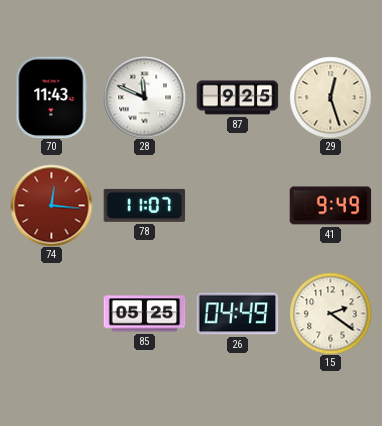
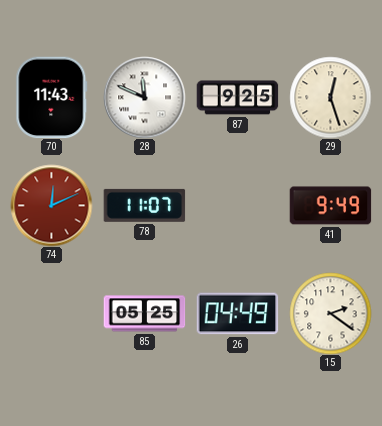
74: 12:16 -> 12:11
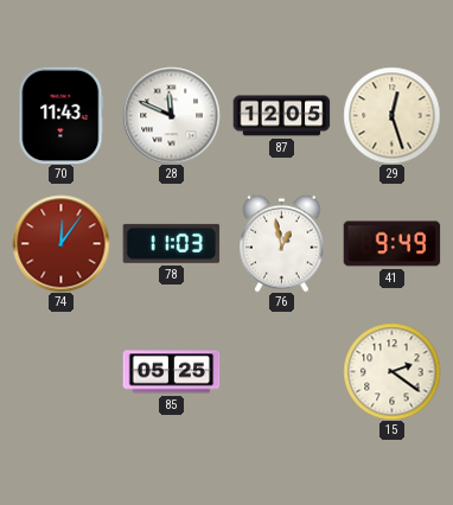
87: 9:25 -> 12:05
74: 12:11 -> 12:06
78: 11:07 -> 11:03
76: none -> 12:58
26: 04:49 -> none
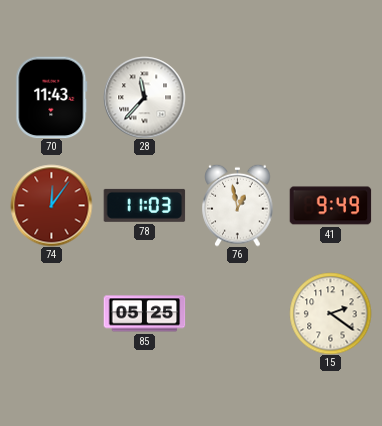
28: 11:49 -> 11:37
87: 12:05 -> none
29: 12:27 -> none
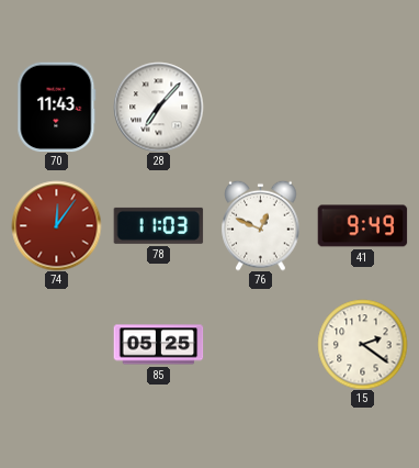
28: 11:37 -> 7:07
76: 12:58 -> 12:49
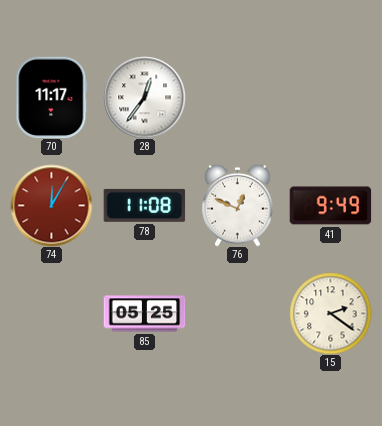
70: 11:43 -> 11:17
28: 7:07 -> 12:36
74: 12:06 -> 12:05
78: 11:03 -> 11:08
